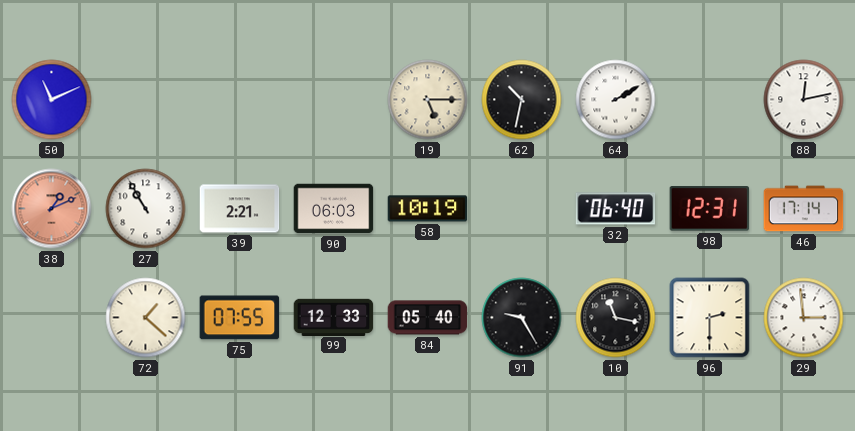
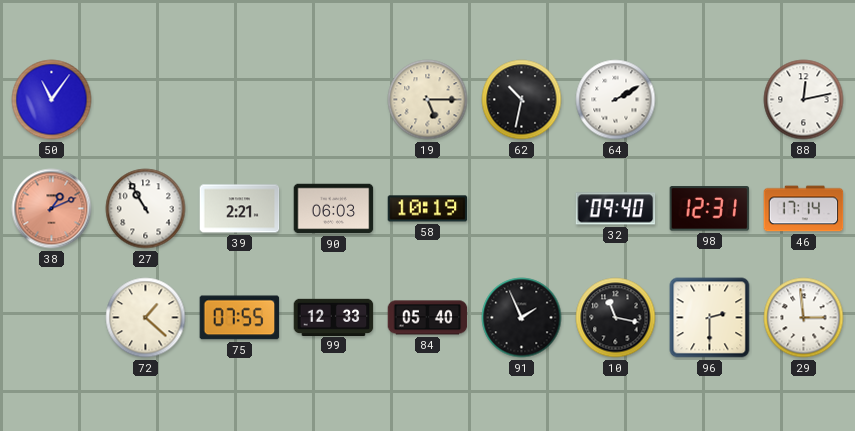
50: 11:11 -> 11:06
32: 06:40 -> 09:40
91: 9:25 -> 1:56
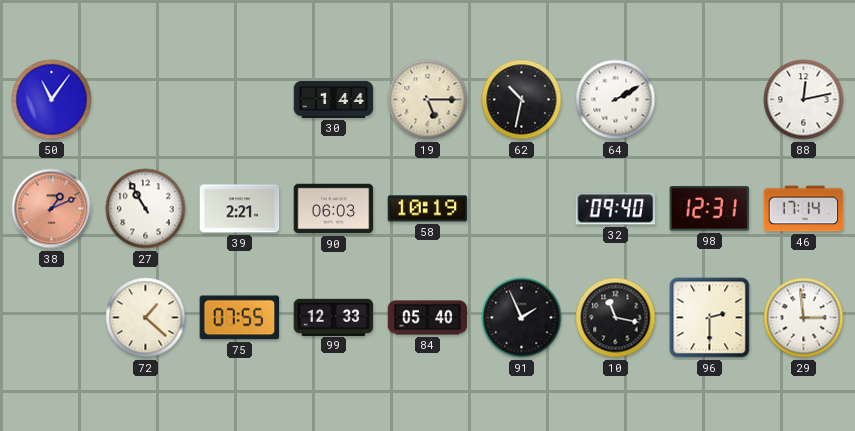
30: none -> 1:44
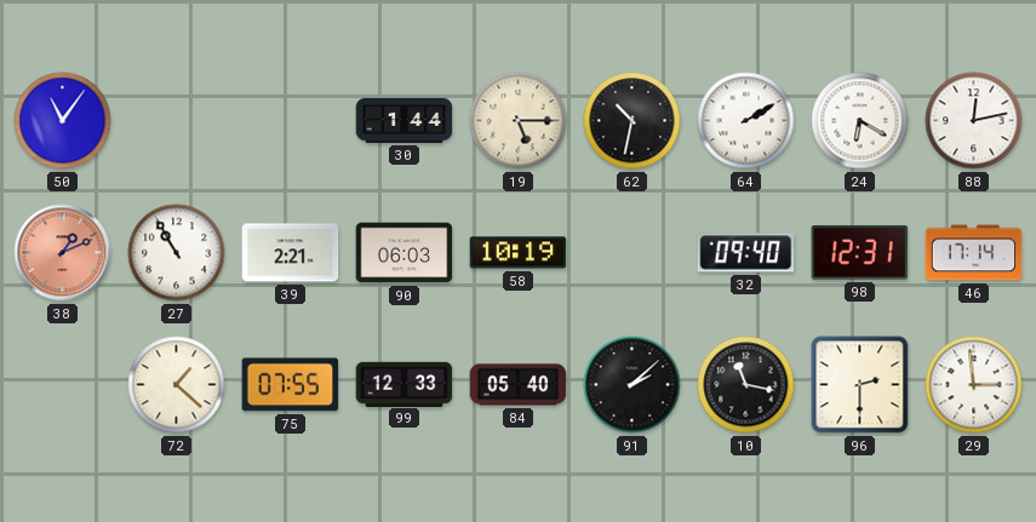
24: none -> 6:20
91: 1:56 -> 2:08
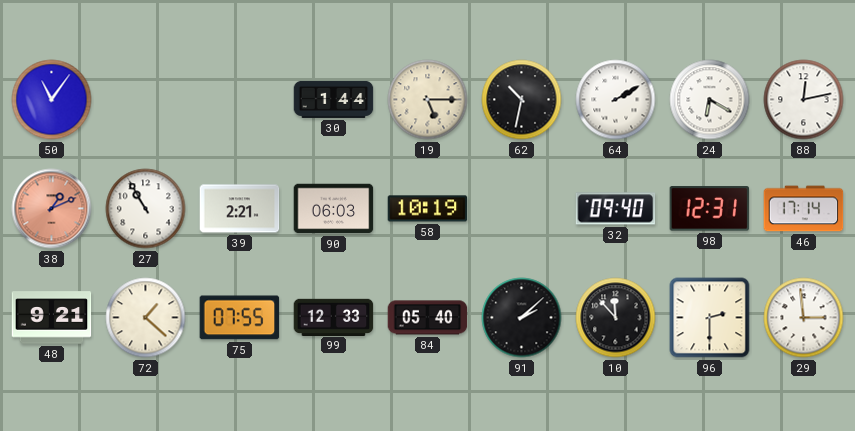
48: none -> 9:21
10: 11:17 -> 11:53
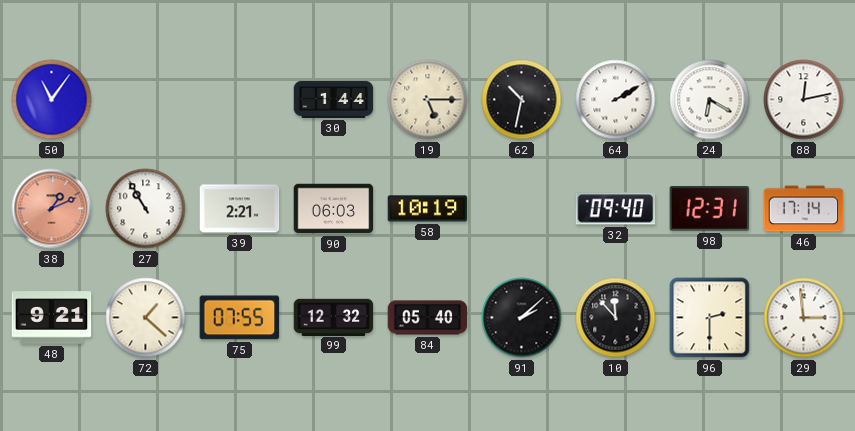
99: 12:33 -> 12:32
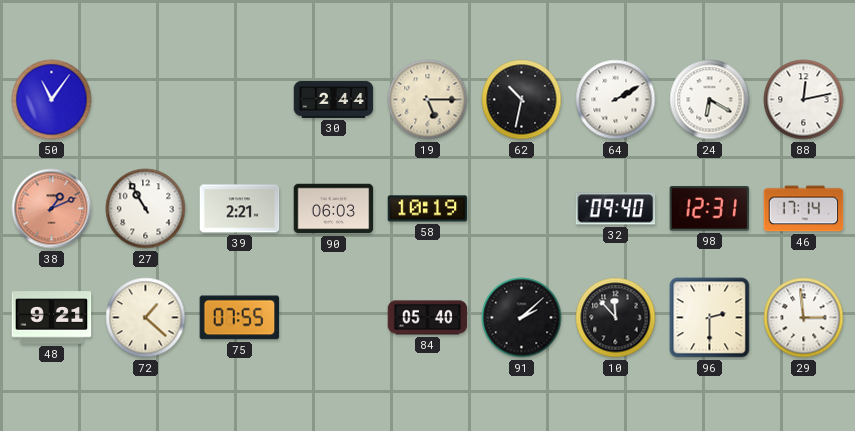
30: 1:44 -> 2:44
99: 12:32 -> none
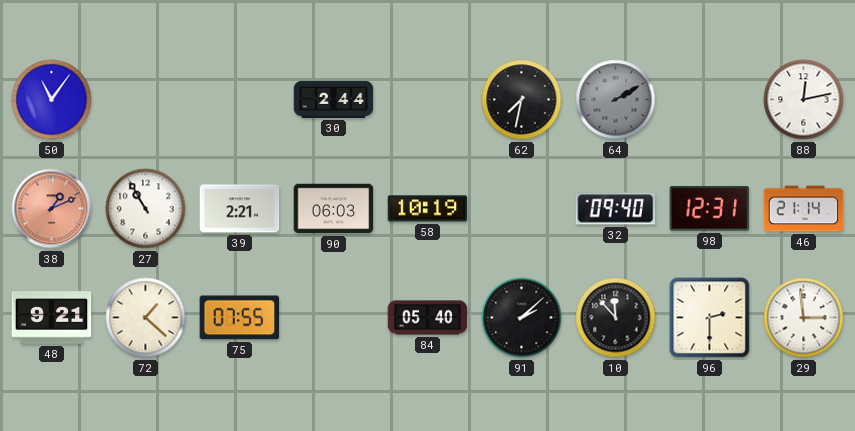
19: 5:15 -> none
62: 10:32 -> 7:32
64 dial: white -> grey
24: 6:20 -> none
46: 17:14 -> 21:14
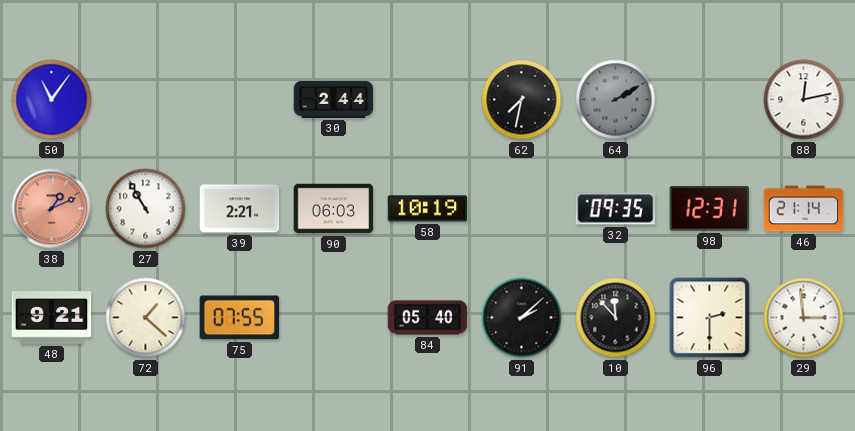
32: 09:40 -> 09:35
